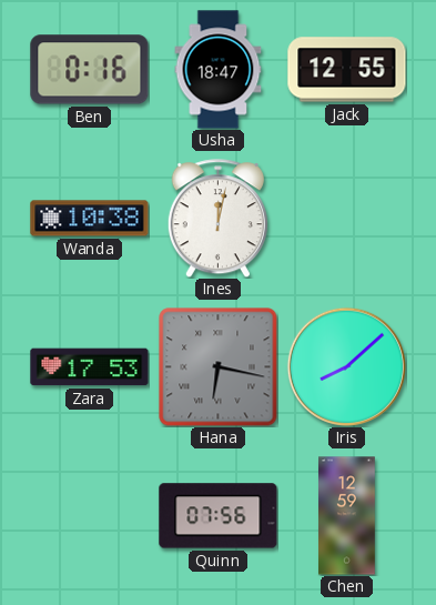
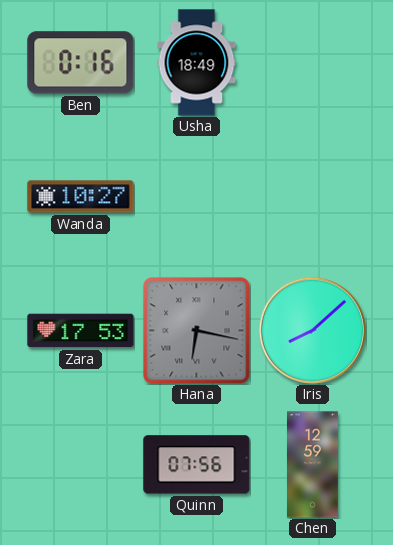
Usha: 18:47 -> 18:49
Jack: 12:55 -> none
Wanda: 10:38 -> 10:27
Ines: 12:02 -> none
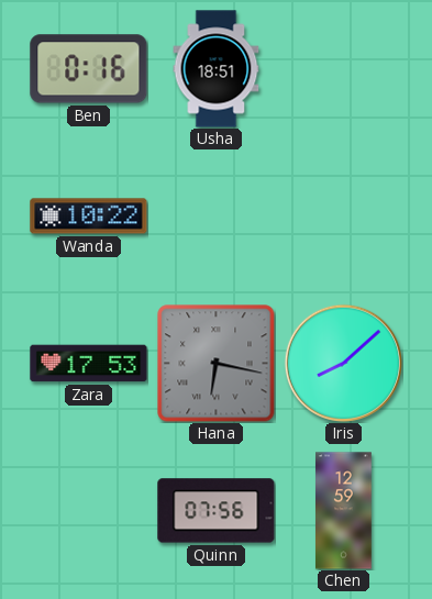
Usha: 18:49 -> 18:51
Wanda: 10:27 -> 10:22
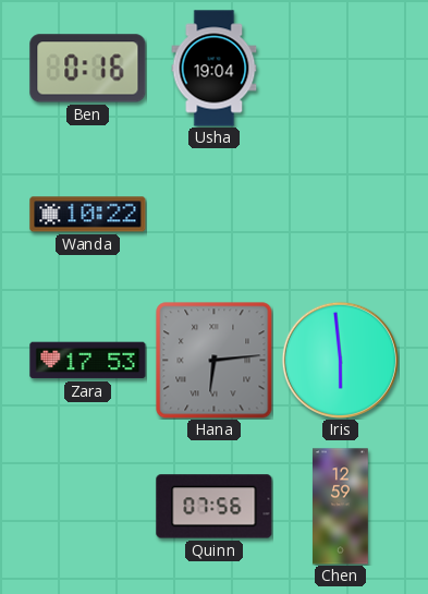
Usha: 18:51 -> 19:04
Hana: 6:17 -> 6:14
Iris: 8:08 -> 5:59
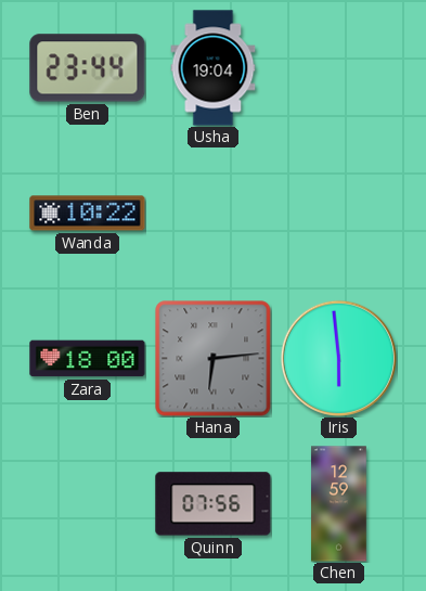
Ben: 0:16 -> 23:44
Zara: 17:53 -> 18:00
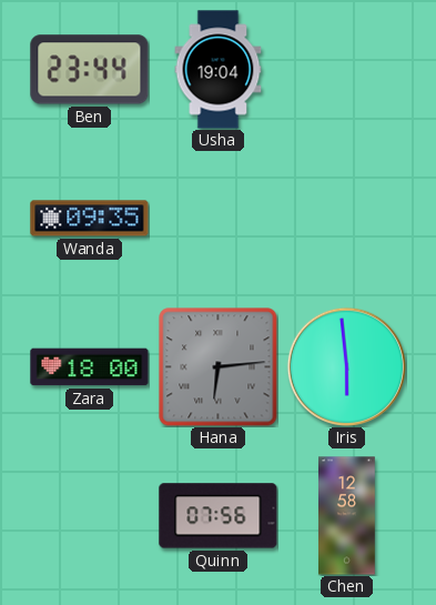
Wanda: 10:22 -> 09:35
Chen: 12:59 -> 12:58
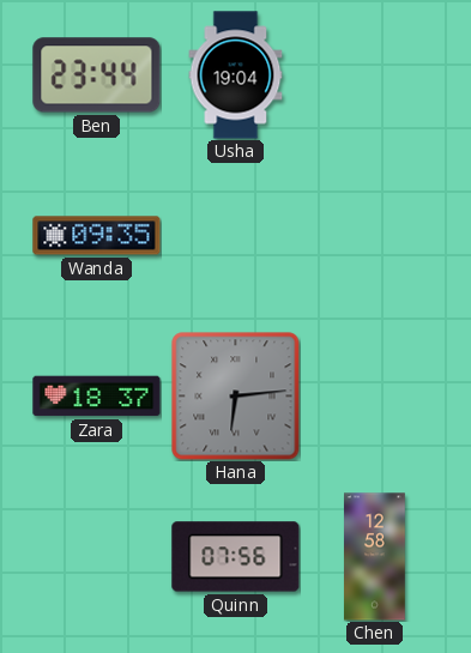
Zara: 18:00 -> 18:37
Iris: 5:59 -> none
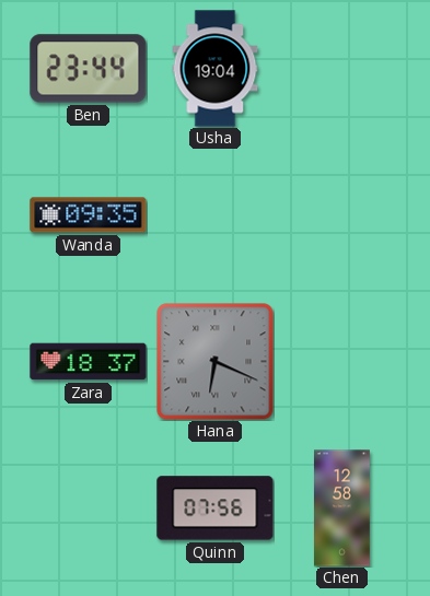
Hana: 6:14 -> 6:19
